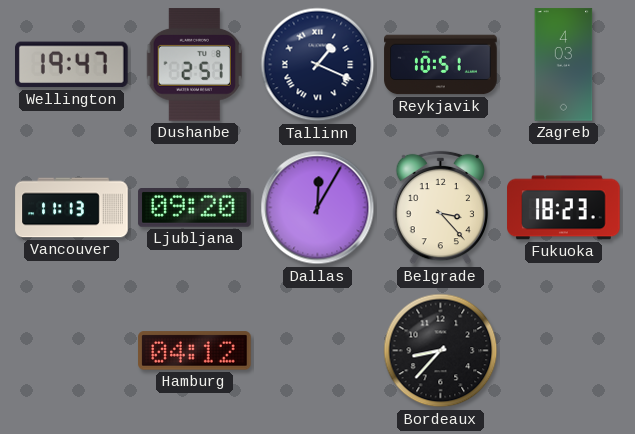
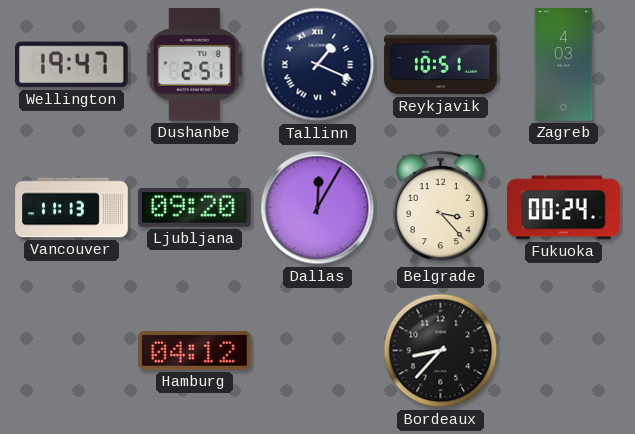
Fukuoka: 18:23 -> 00:24
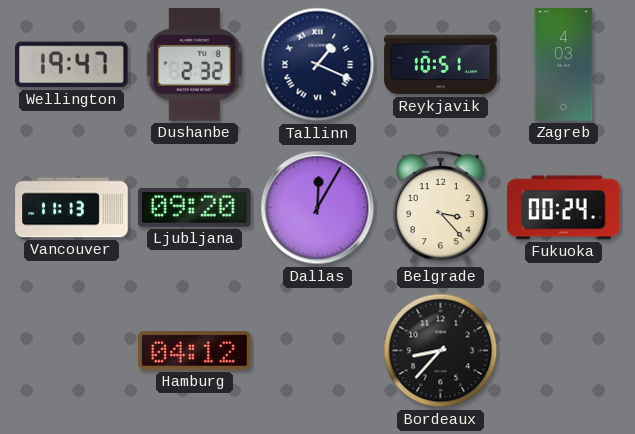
Dushanbe: 2:51 -> 2:32
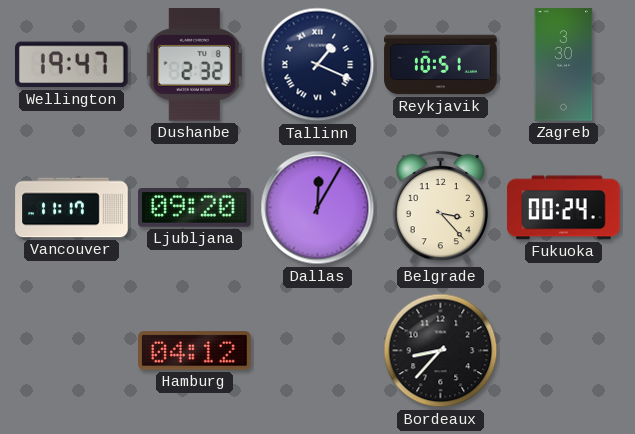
Zagreb: 4:03 -> 3:30
Vancouver: 11:13 -> 11:17
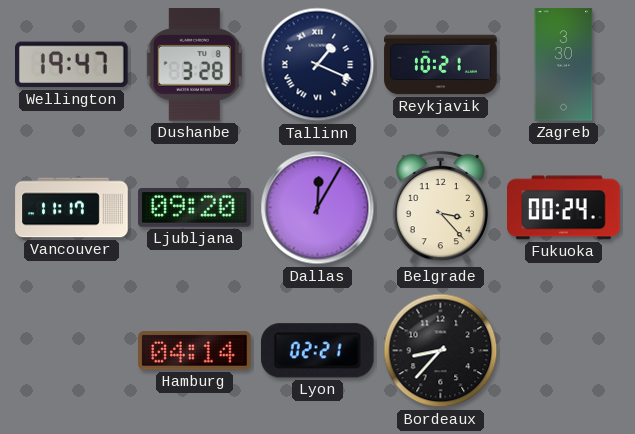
Dushanbe: 2:32 -> 3:28
Reykjavik: 10:51 -> 10:21
Hamburg: 04:12 -> 04:14
Lyon: none -> 02:21
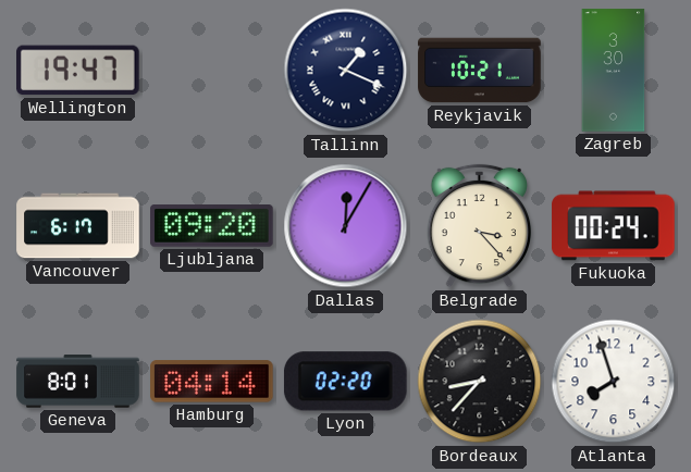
Dushanbe: 3:28 -> none
Vancouver: 11:17 -> 6:17
Geneva: none -> 8:01
Lyon: 02:21 -> 02:20
Atlanta: none -> 7:57
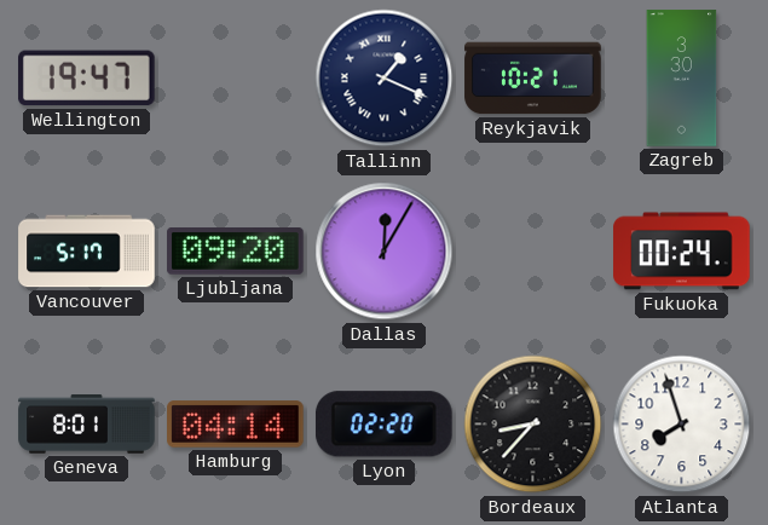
Vancouver: 6:17 -> 5:17
Belgrade: 3:23 -> none
